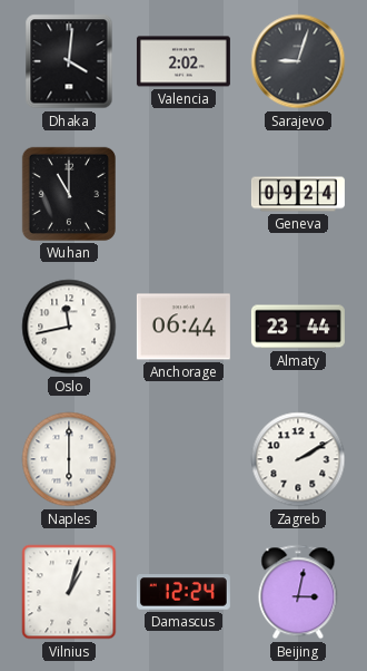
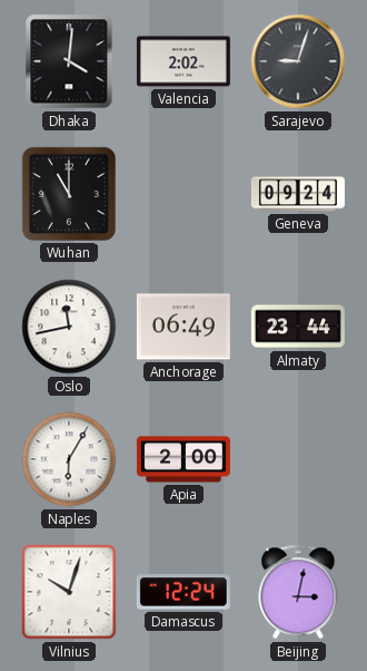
Anchorage: 06:44 -> 06:49
Naples: 6:00 -> 6:05
Apia: none -> 2:00
Zagreb: 2:10 -> none
Vilnius: 1:03 -> 10:03
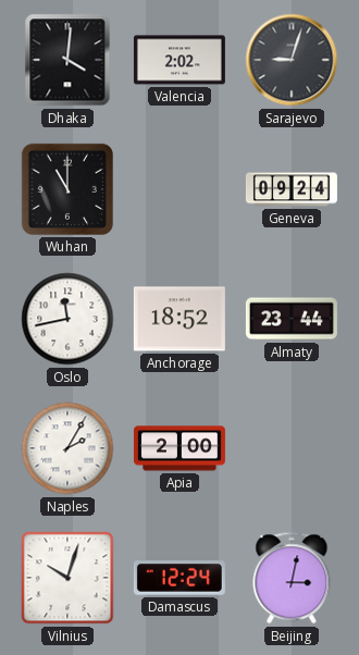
Anchorage: 06:49 -> 18:52
Naples: 6:05 -> 2:05
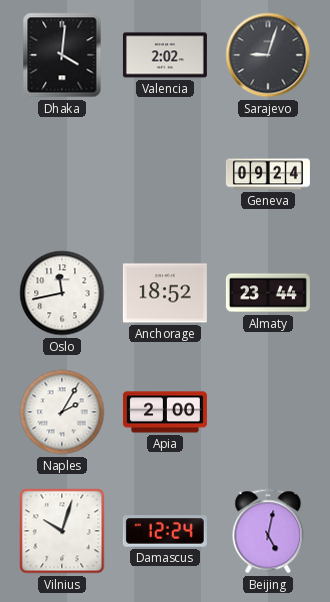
Wuhan: 11:00 -> none
Beijing: 3:02 -> 5:02
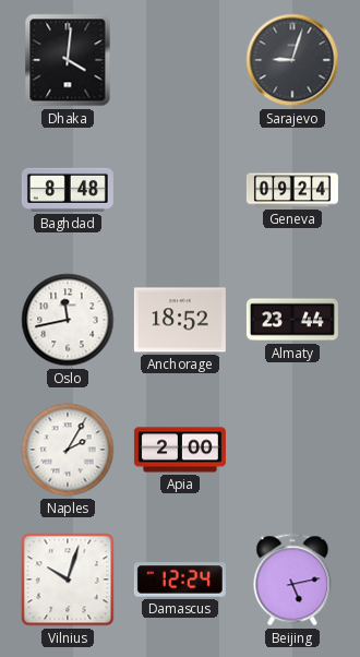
Valencia: 2:02 -> none
Baghdad: none -> 8:48
Beijing: 5:02 -> 5:13
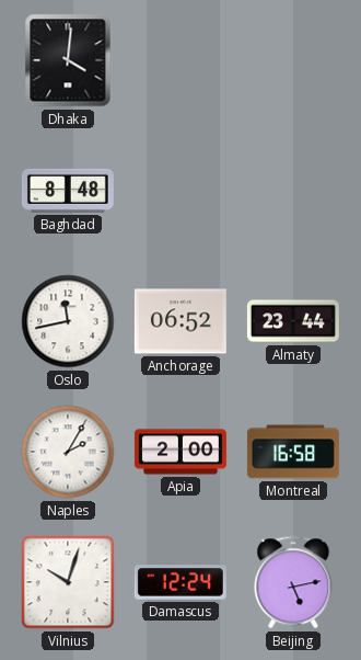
Sarajevo: 9:03 -> none
Geneva: 09:24 -> none
Anchorage: 18:52 -> 06:52
Montreal: none -> 16:58
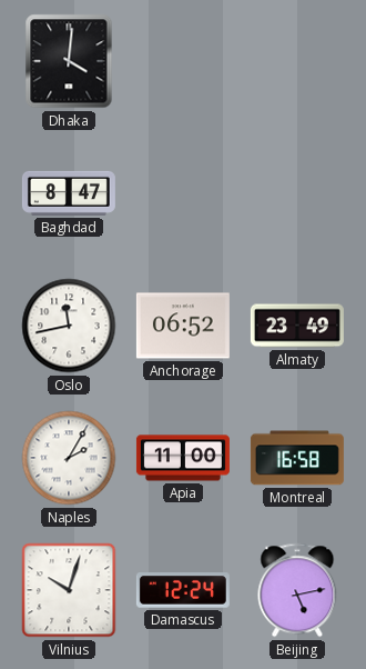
Baghdad: 8:48 -> 8:47
Almaty: 23:44 -> 23:49
Apia: 2:00 -> 11:00
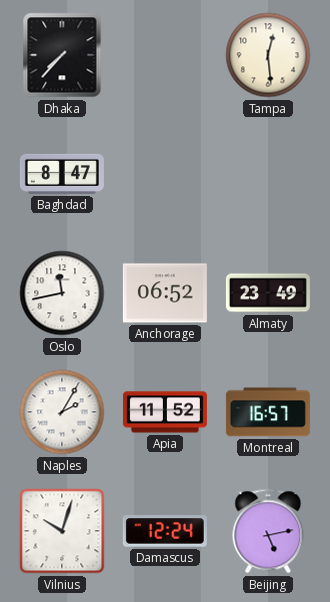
Dhaka: 4:01 -> 7:37
Tampa: none -> 12:29
Apia: 11:00 -> 11:52
Montreal: 16:58 -> 16:57
